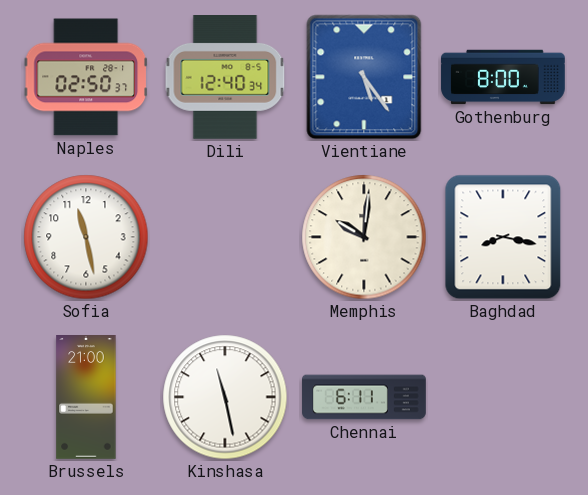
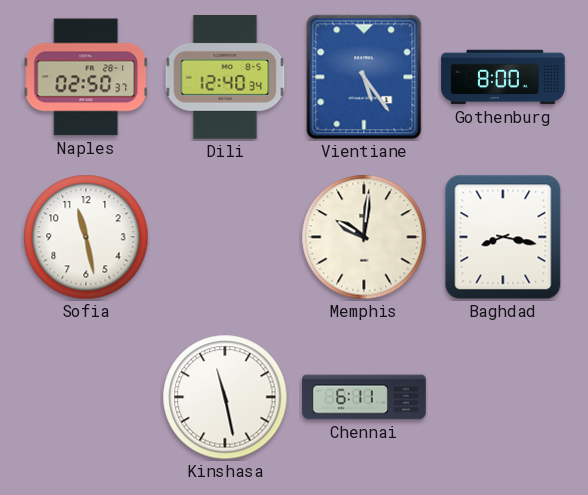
Brussels: 21:00 -> none
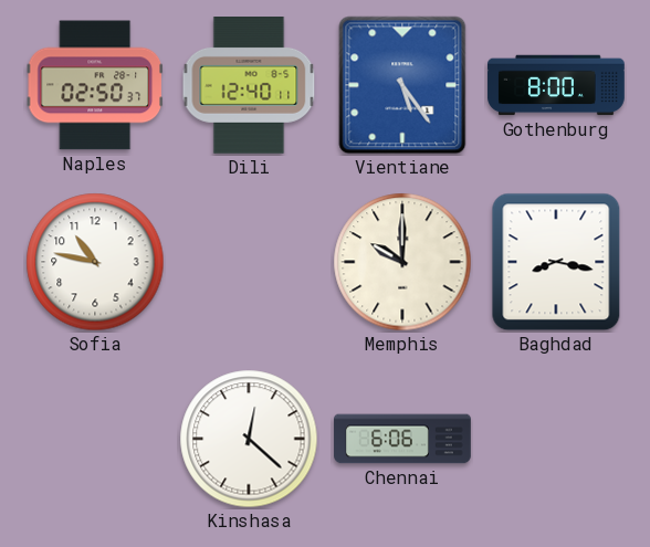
Dili: 12:40:34 -> 12:40:11
Sofia: 11:28 -> 10:47
Memphis: 10:01 -> 10:00
Kinshasa: 11:28 -> 12:22
Chennai: 6:11 -> 6:06
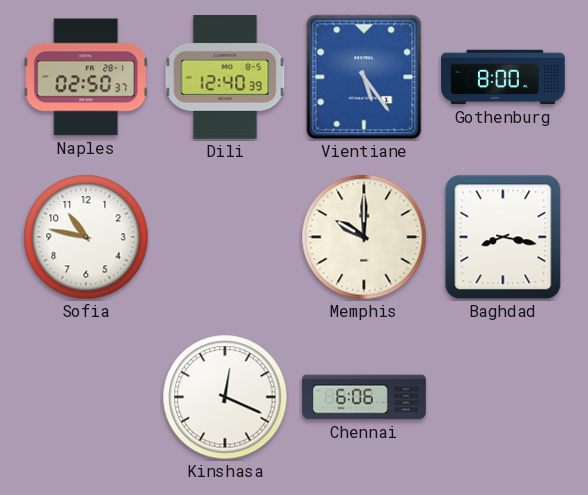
Dili: 12:40:11 -> 12:40:39
Kinshasa: 12:22 -> 12:19
